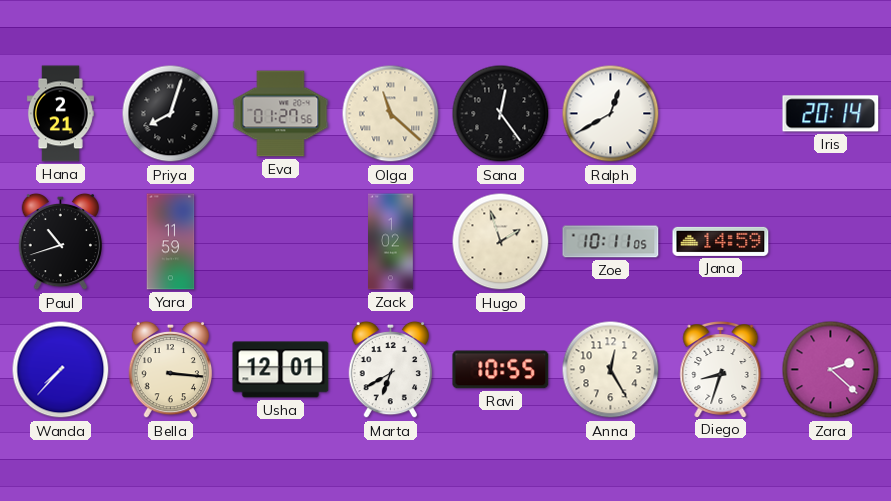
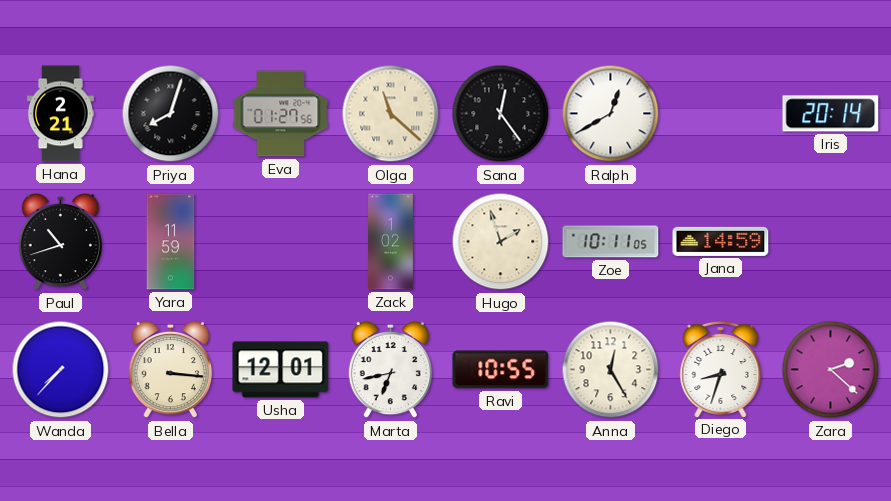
Marta: 6:40 -> 6:43
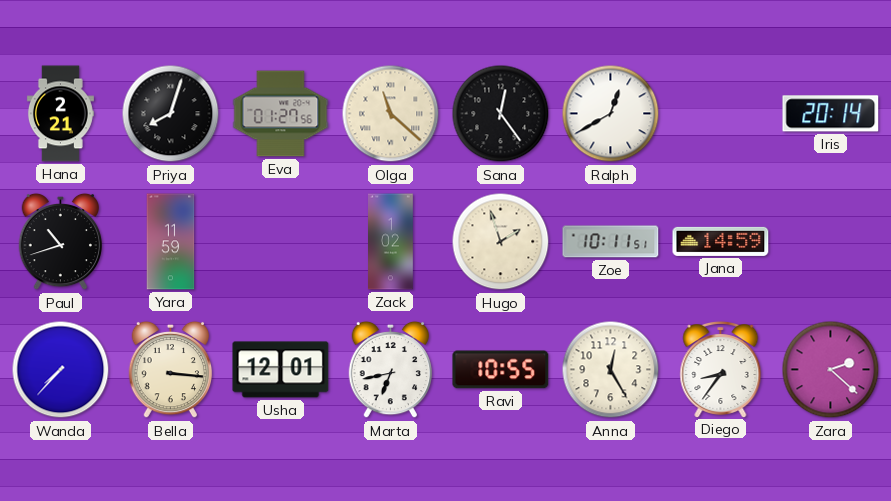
Zoe: 10:11:05 -> 10:11:51
Diego: 8:33 -> 8:36
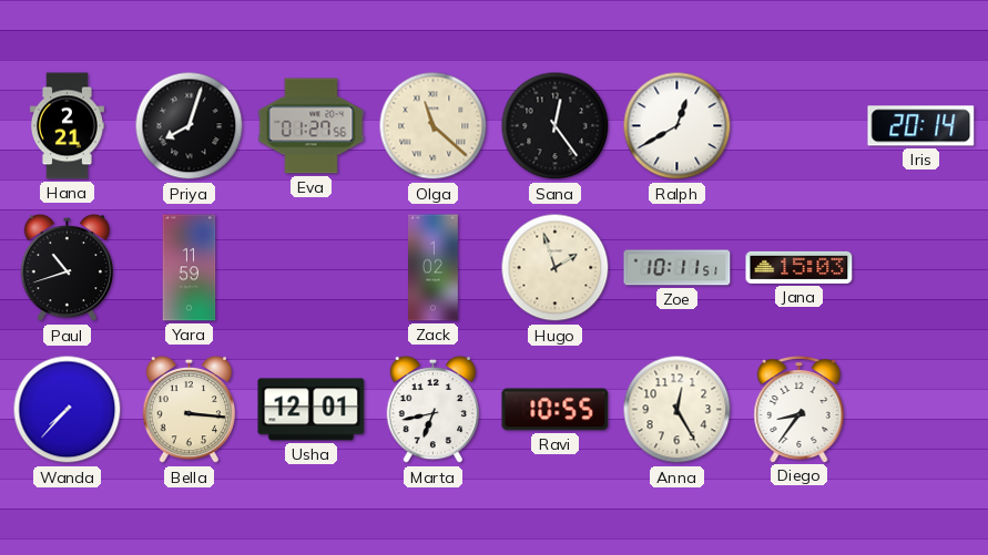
Jana: 14:59 -> 15:03
Zara: 2:22 -> none
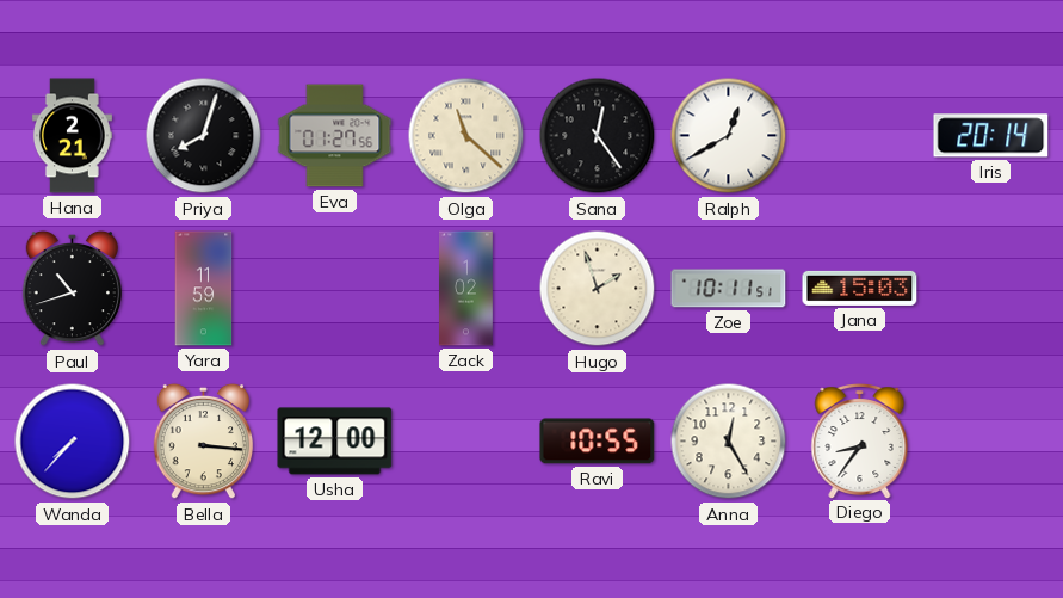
Usha: 12:01 -> 12:00
Marta: 6:43 -> none
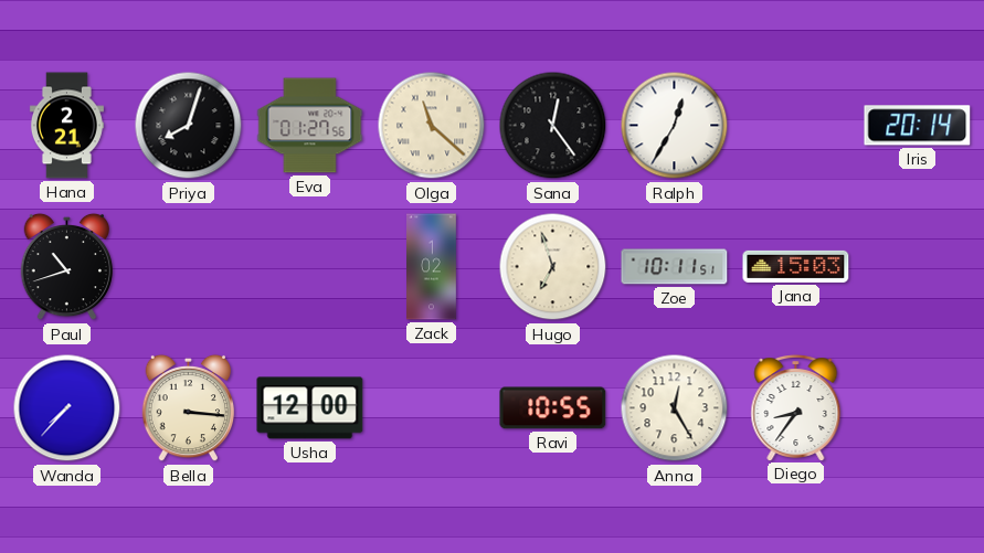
Ralph: 12:40 -> 12:35
Yara: 11:59 -> none
Hugo: 1:57 -> 6:57
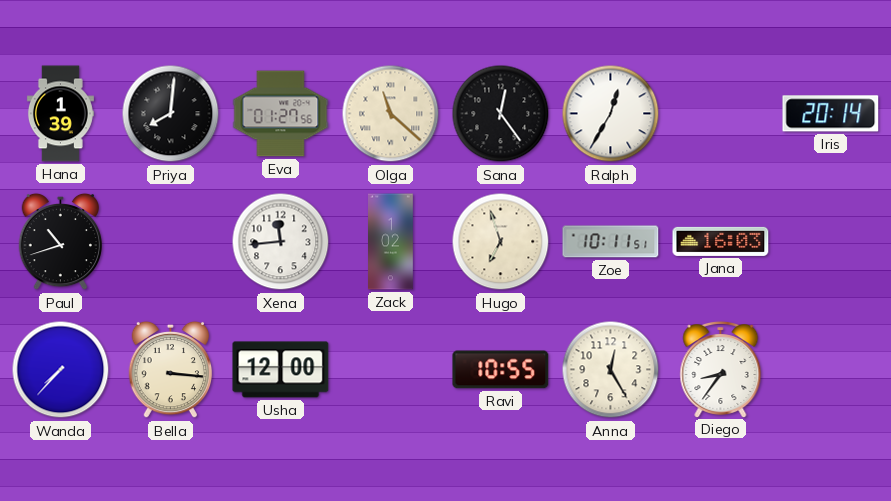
Hana: 2:21 -> 1:39
Priya: 8:03 -> 8:01
Xena: none -> 11:44
Jana: 15:03 -> 16:03
